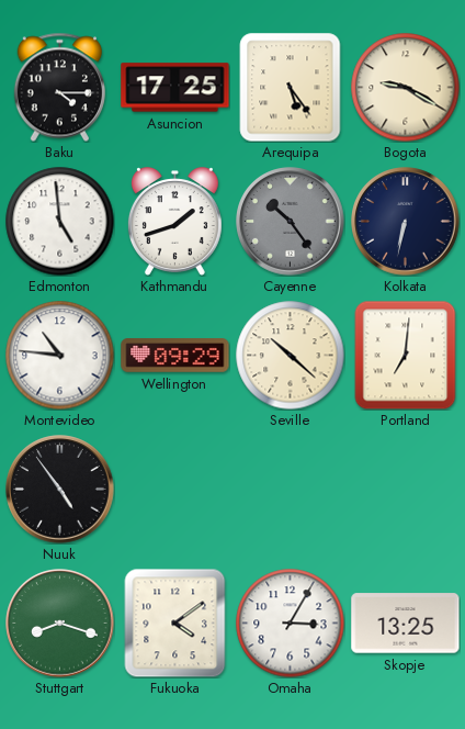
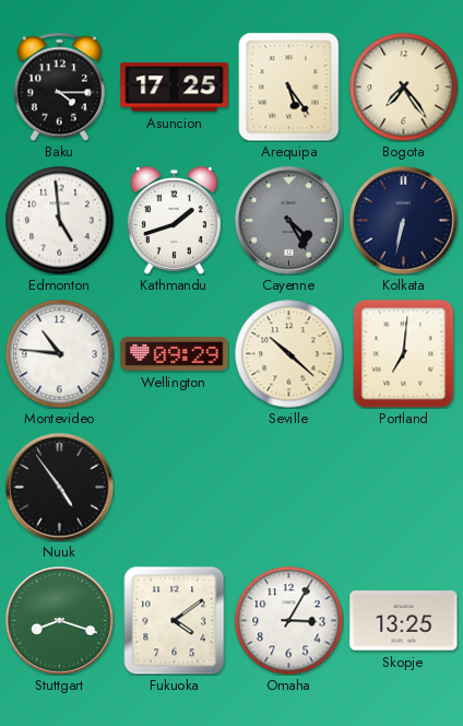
Bogota: 9:20 -> 7:24
Cayenne: 10:24 -> 4:25
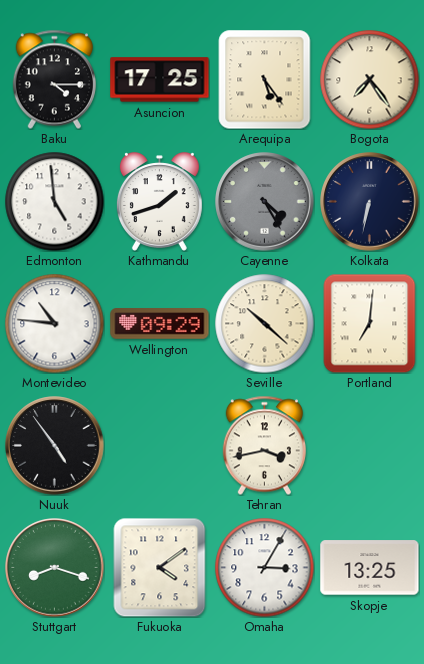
Tehran: none -> 3:43
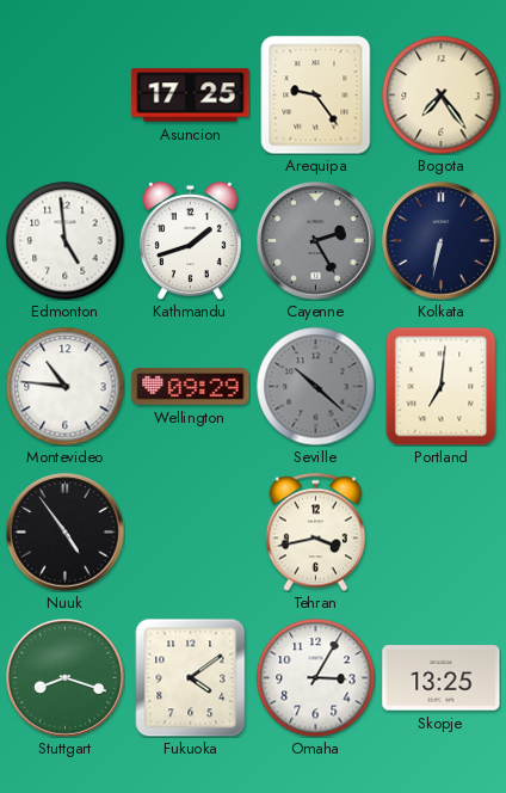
Baku: 4:15 -> none
Arequipa: 5:24 -> 9:24
Cayenne: 4:25 -> 2:25
Seville dial: cream -> grey
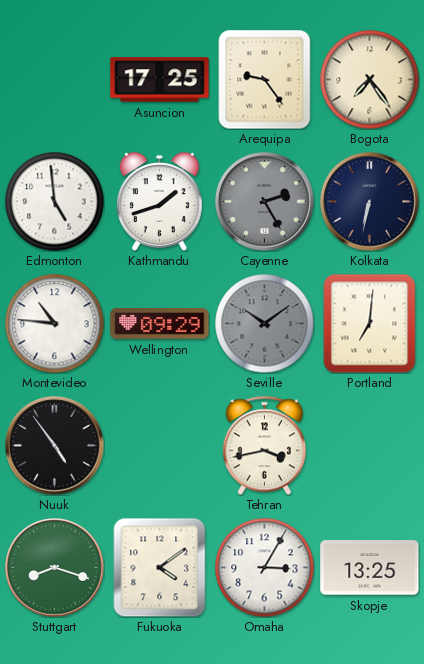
Seville: 10:22 -> 10:09
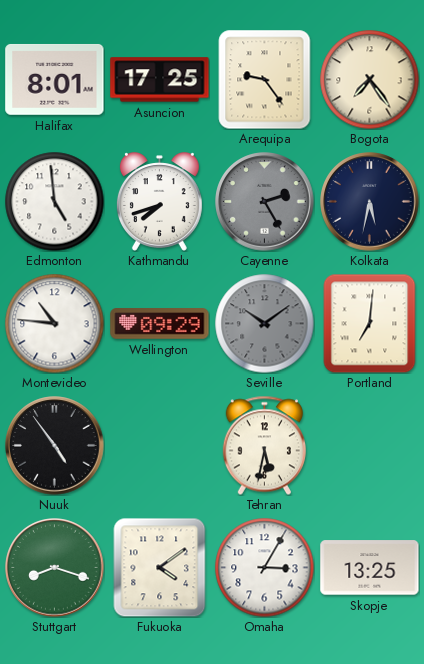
Halifax: none -> 8:01
Kathmandu: 1:42 -> 7:42
Kolkata: 6:32 -> 5:32
Tehran: 3:43 -> 5:32
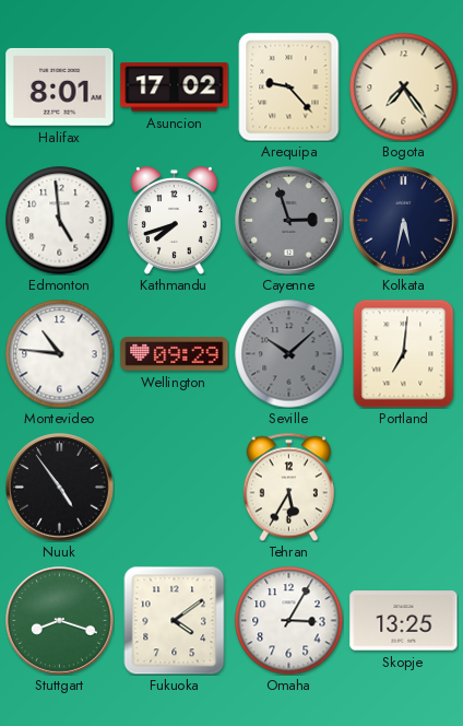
Asuncion: 17:25 -> 17:02
Arequipa: 9:24 -> 9:23
Cayenne: 2:25 -> 2:57
Seville: 10:09 -> 10:08
Tehran: 5:32 -> 5:35
